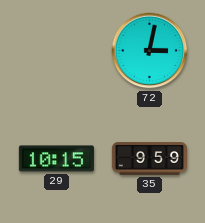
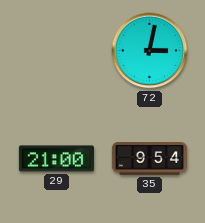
29: 10:15 -> 21:00
35: 9:59 -> 9:54
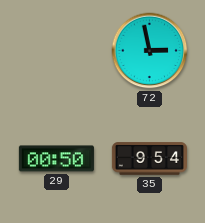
72: 3:02 -> 2:58
29: 21:00 -> 00:50
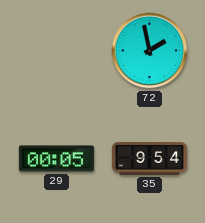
72: 2:58 -> 1:58
29: 00:50 -> 00:05
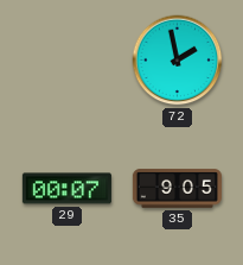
29: 00:05 -> 00:07
35: 9:54 -> 9:05
